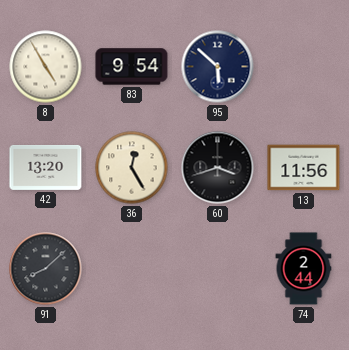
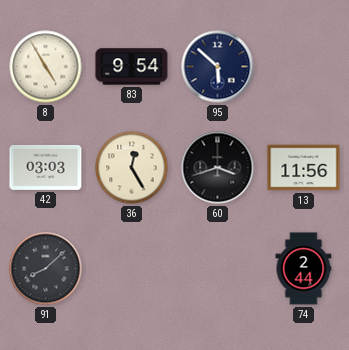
42: 13:20 -> 03:03
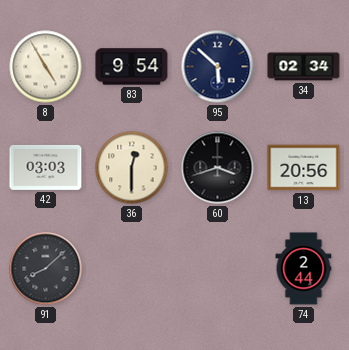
34: none -> 02:34
36: 12:25 -> 12:30
13: 11:56 -> 20:56
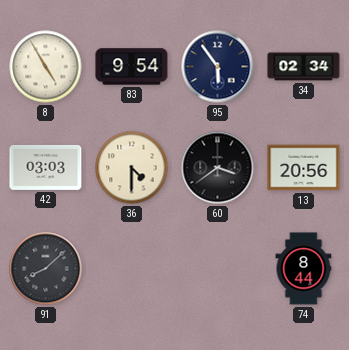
95: 5:52 -> 5:54
36: 12:30 -> 4:30
60: 3:42 -> 3:39
74: 2:44 -> 8:44
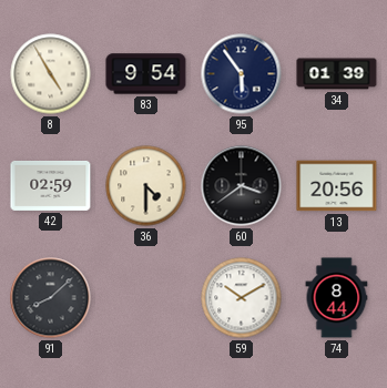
34: 02:34 -> 01:39
42: 03:03 -> 02:59
59: none -> 10:10
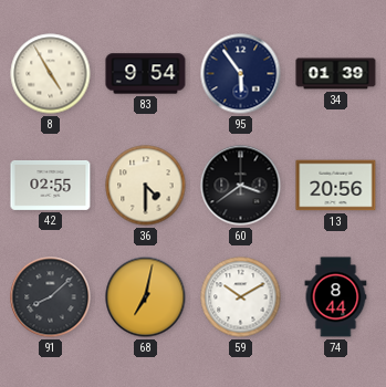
42: 02:59 -> 02:55
68: none -> 7:02
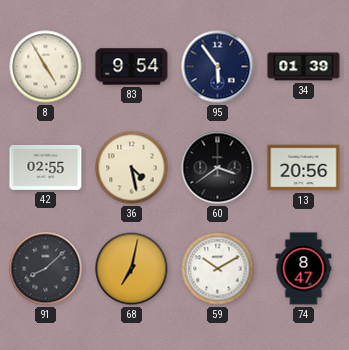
36: 4:30 -> 4:28
74: 8:44 -> 8:47
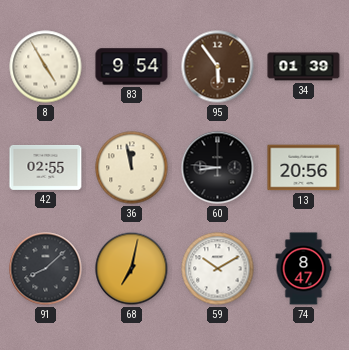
95 dial: navy -> brown
36: 4:28 -> 11:58
60: 3:39 -> 8:46
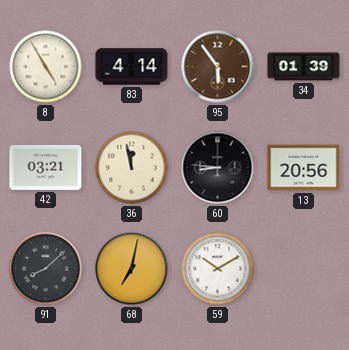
83: 9:54 -> 4:14
42: 02:55 -> 03:21
74: 8:47 -> none
